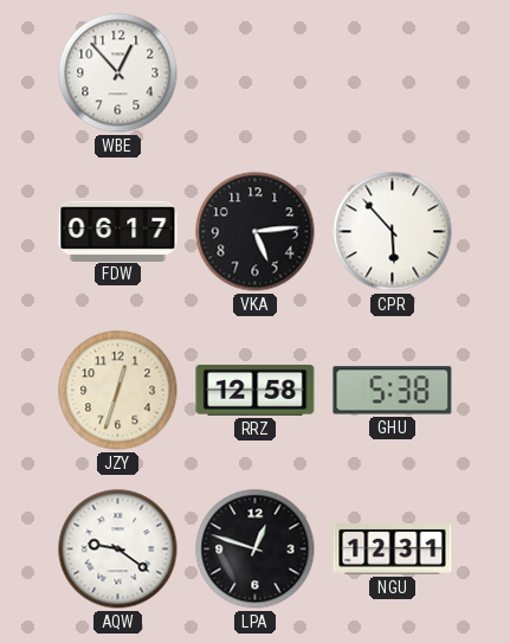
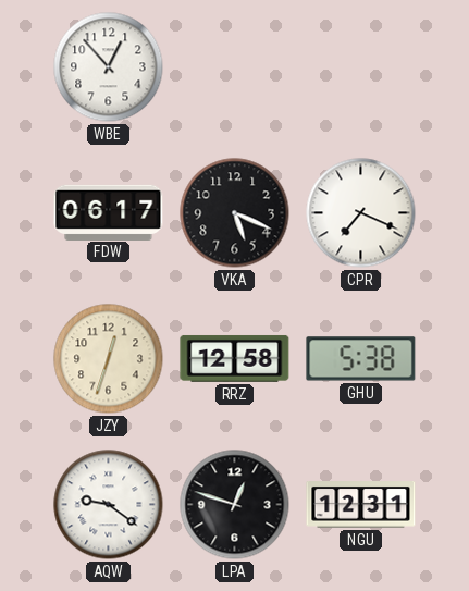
VKA: 5:14 -> 5:19
CPR: 5:53 -> 7:19
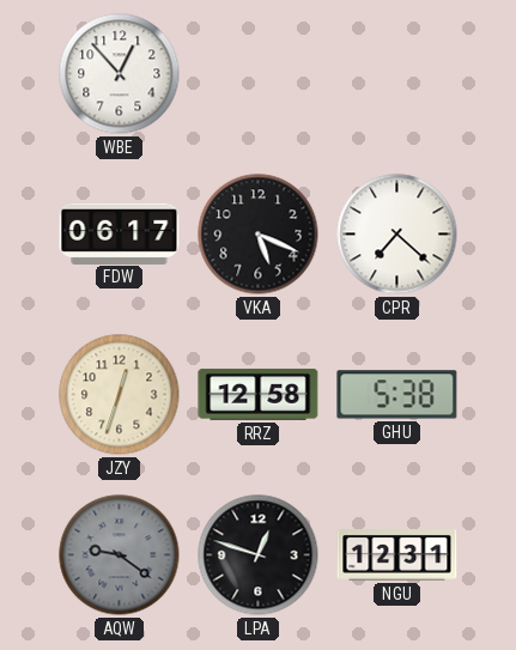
CPR: 7:19 -> 7:22
AQW dial: white -> grey
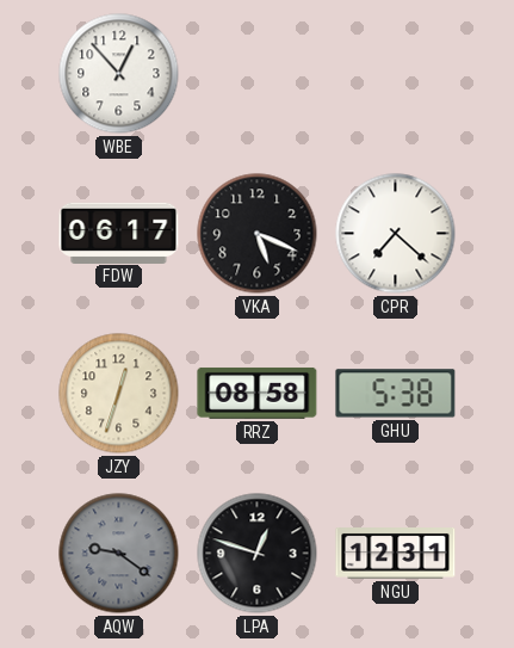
RRZ: 12:58 -> 08:58
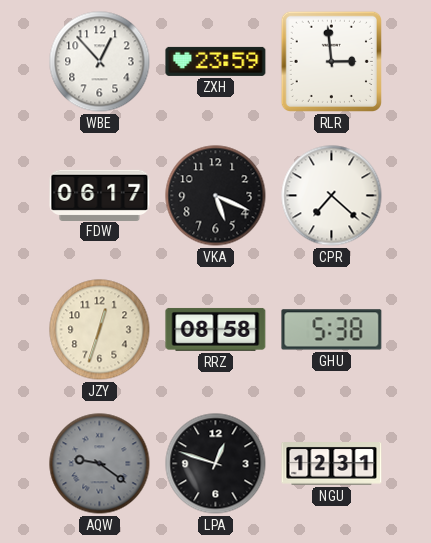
ZXH: none -> 23:59
RLR: none -> 2:59
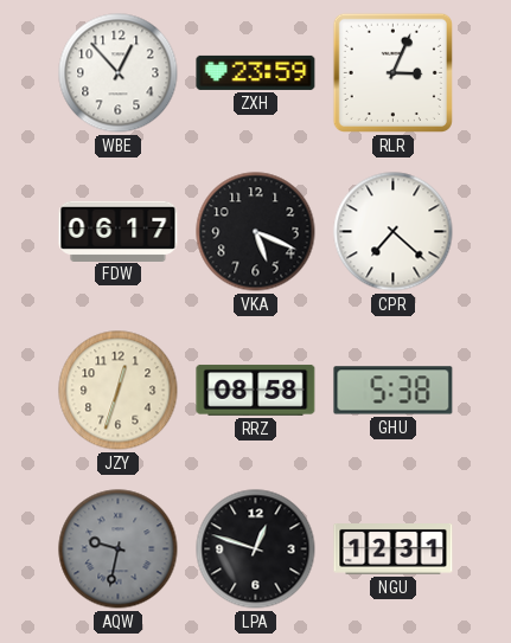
RLR: 2:59 -> 3:04
AQW: 9:21 -> 9:32
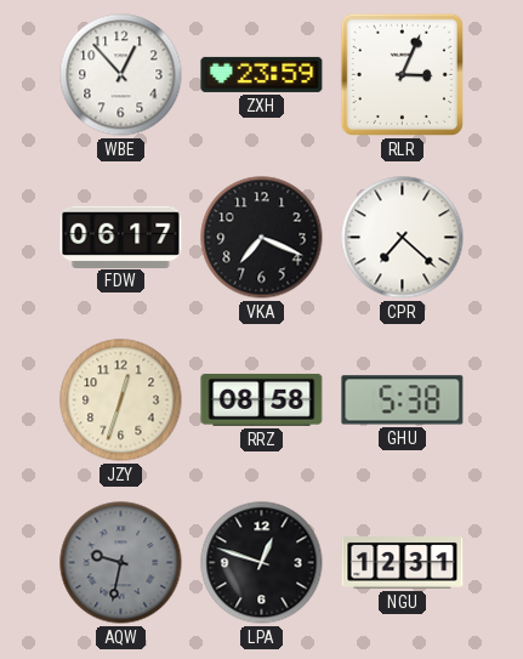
VKA: 5:19 -> 7:19
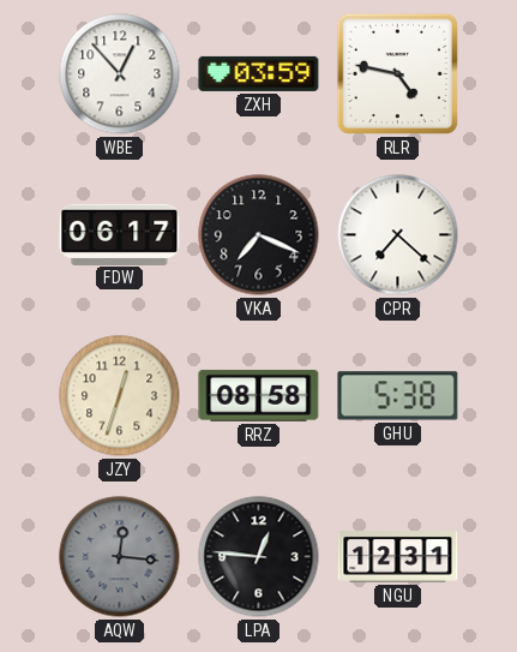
ZXH: 23:59 -> 03:59
RLR: 3:04 -> 4:47
AQW: 9:32 -> 12:16
LPA: 12:48 -> 12:46
